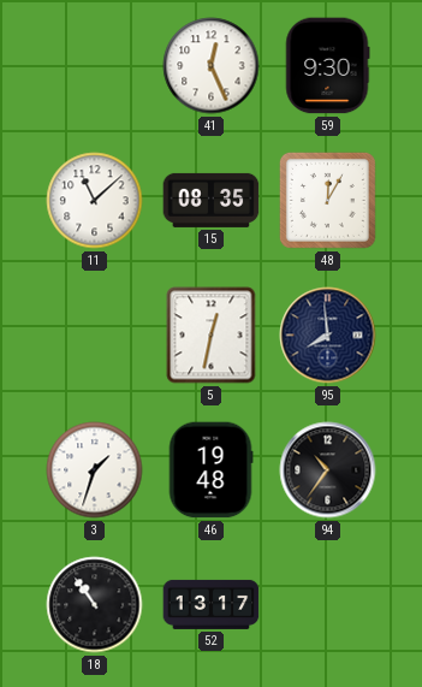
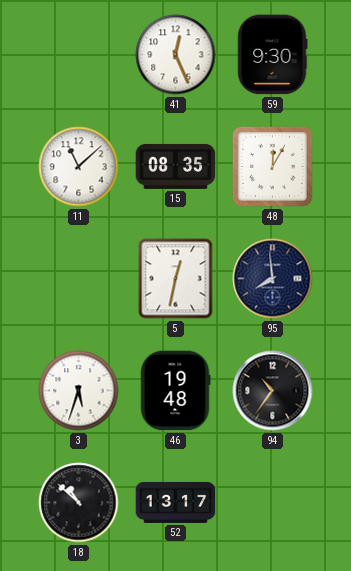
3: 1:33 -> 5:33
18: 10:54 -> 10:52
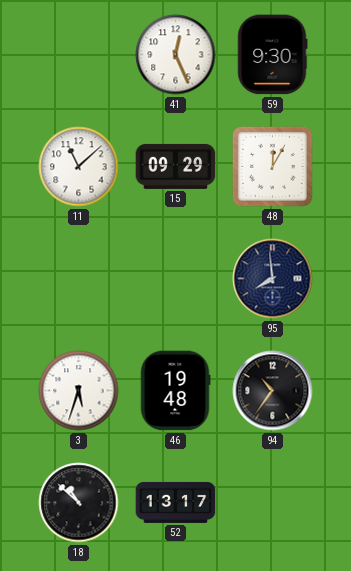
15: 08:35 -> 09:29
5: 12:32 -> none
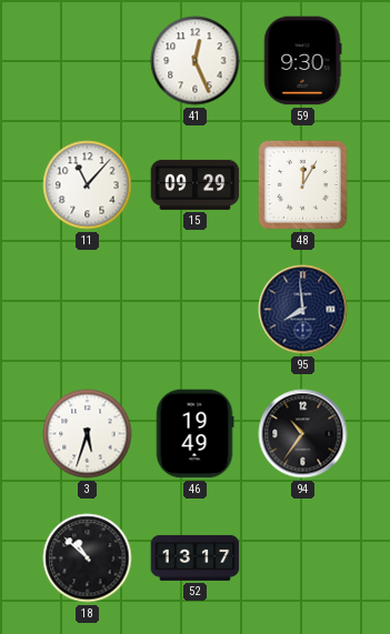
11: 11:08 -> 11:07
46: 19:48 -> 19:49
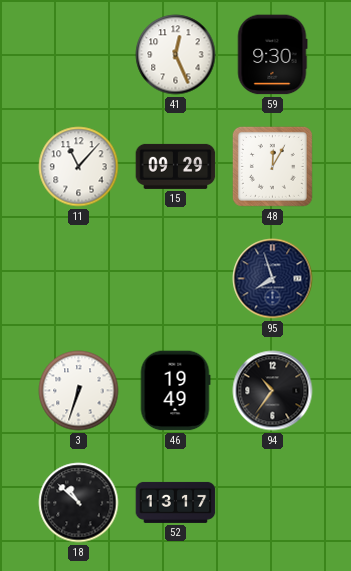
95: 7:59 -> 7:57
3: 5:33 -> 6:33
